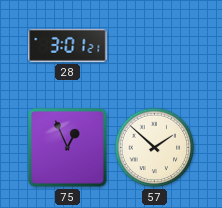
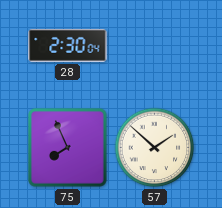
28: 3:01 -> 2:30
75: 12:56 -> 7:56
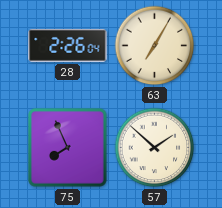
28: 2:30 -> 2:26
63: none -> 7:05
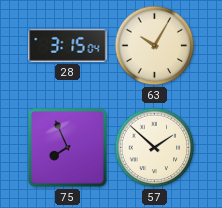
28: 2:26 -> 3:15
63: 7:05 -> 10:05
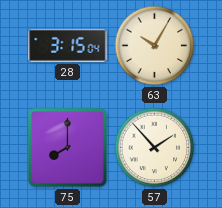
75: 7:56 -> 8:00
57: 1:52 -> 1:53
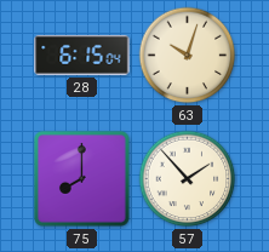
28: 3:15 -> 6:15
63: 10:05 -> 10:03
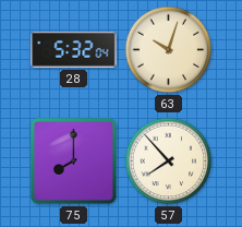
28: 6:15 -> 5:32
57: 1:53 -> 7:53
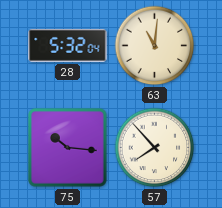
63: 10:03 -> 11:01
75: 8:00 -> 10:16
